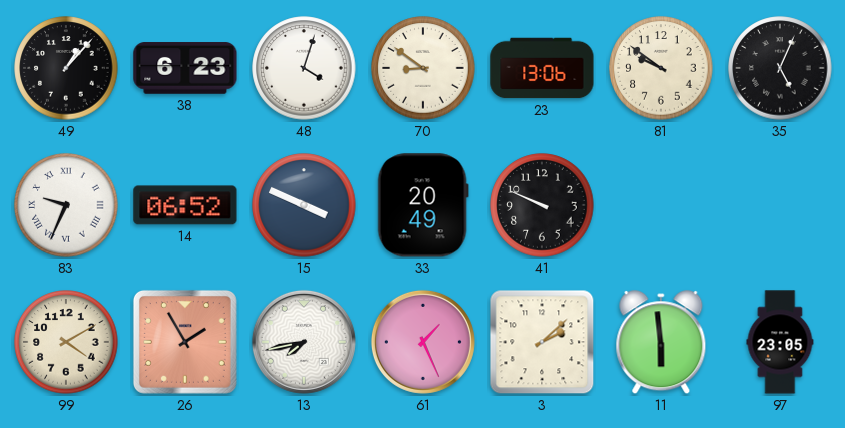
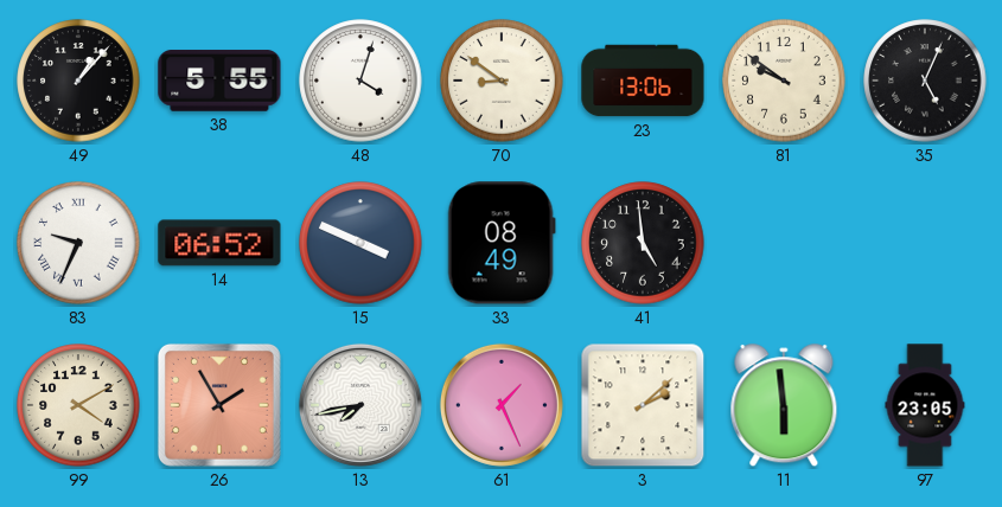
38: 6:23 -> 5:55
33: 20:49 -> 08:49
41: 9:49 -> 4:59
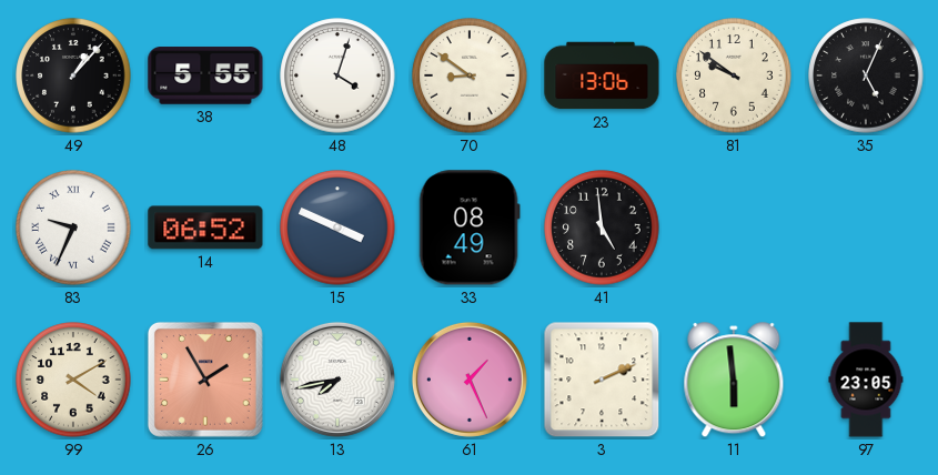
3: 2:08 -> 2:11
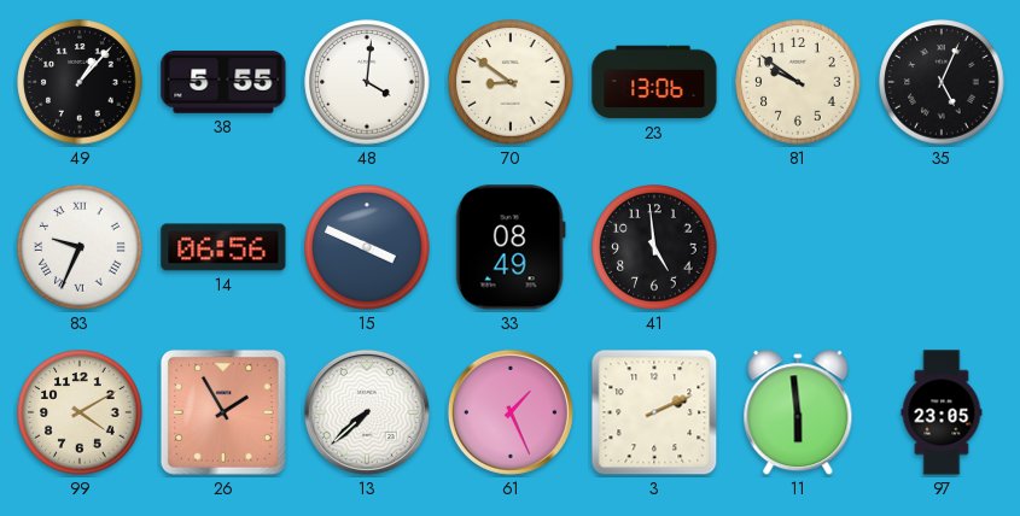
48: 4:03 -> 4:01
14: 06:52 -> 06:56
13: 7:43 -> 7:38
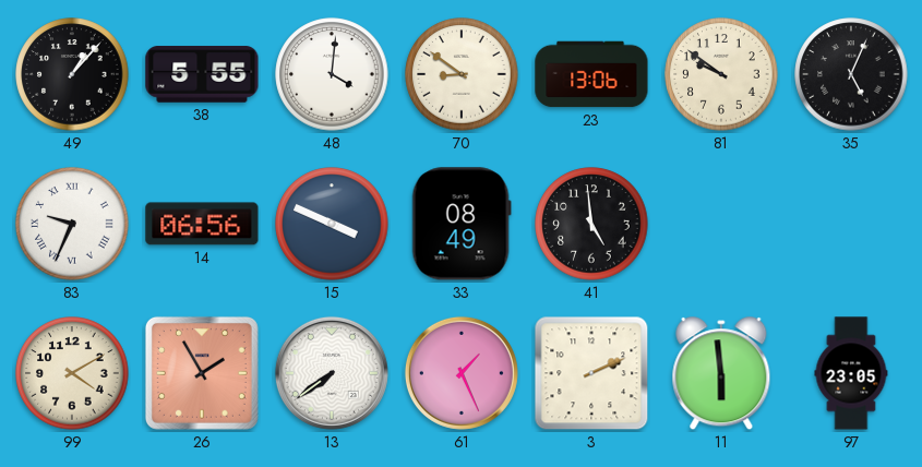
13: 7:38 -> 7:39
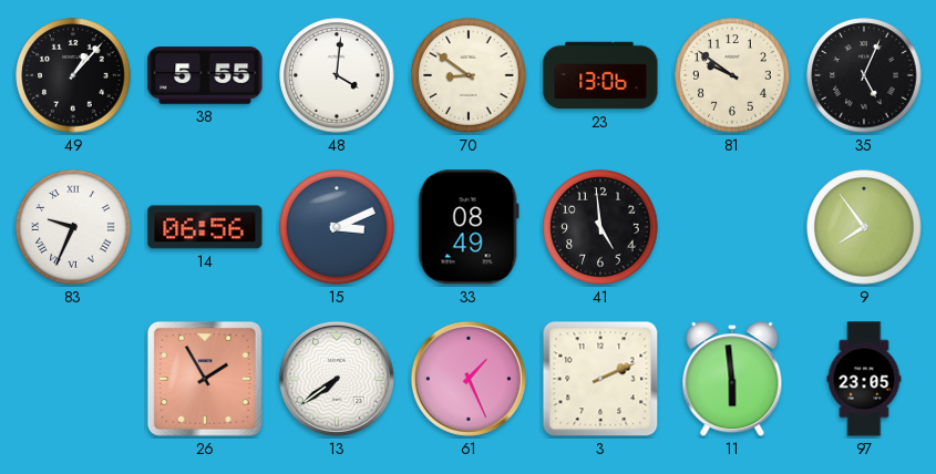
15: 3:49 -> 3:11
9: none -> 7:54
99: 4:10 -> none
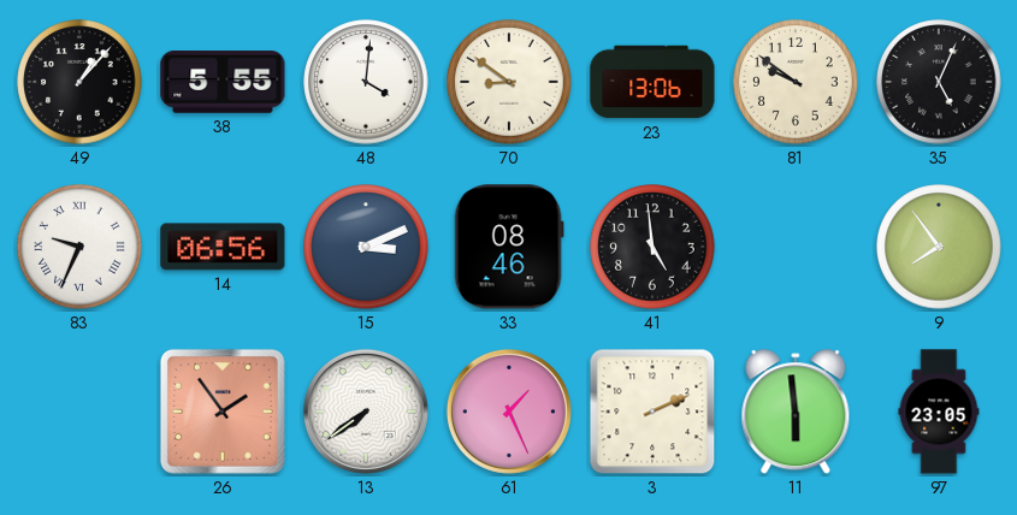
33: 08:49 -> 08:46
26: 1:55 -> 1:54
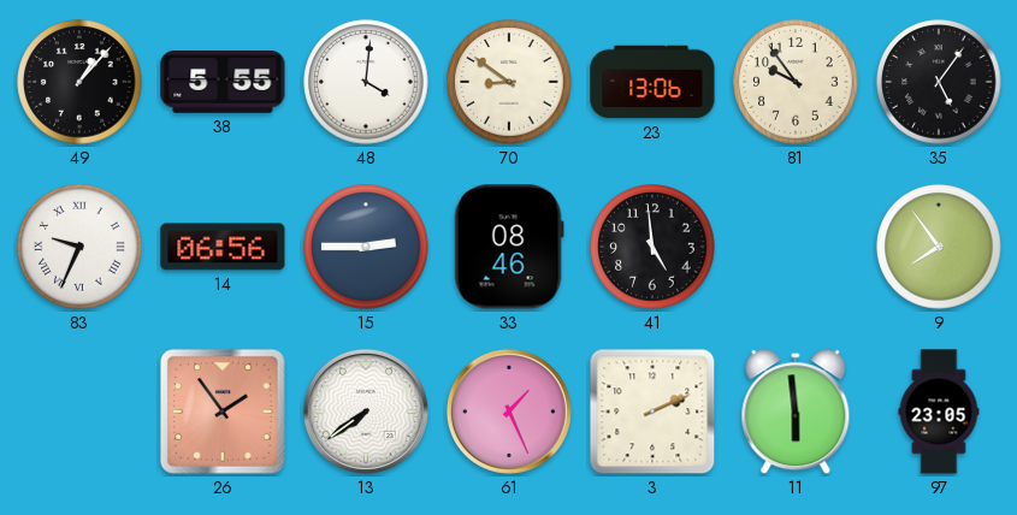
81: 9:51 -> 9:54
35: 5:04 -> 5:06
15: 3:11 -> 2:45
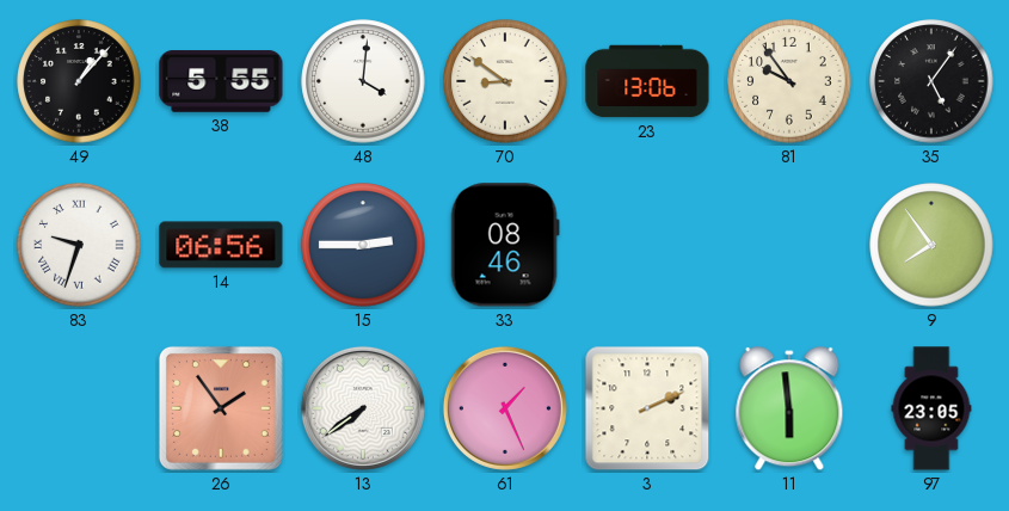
83: 9:34 -> 9:33
41: 4:59 -> none
